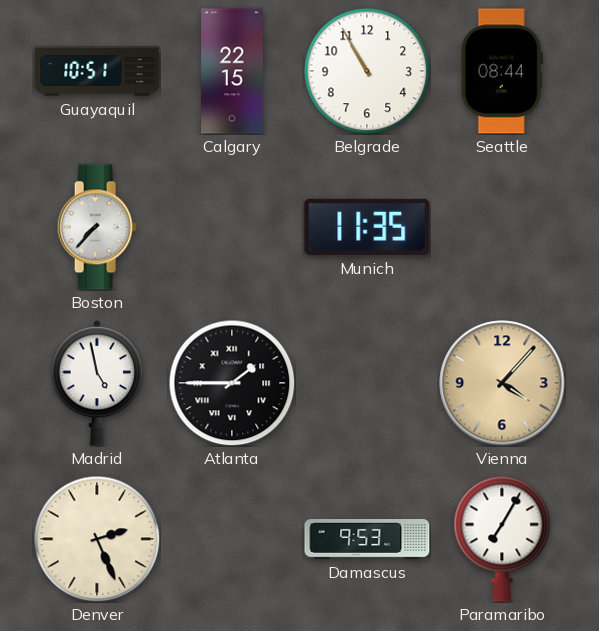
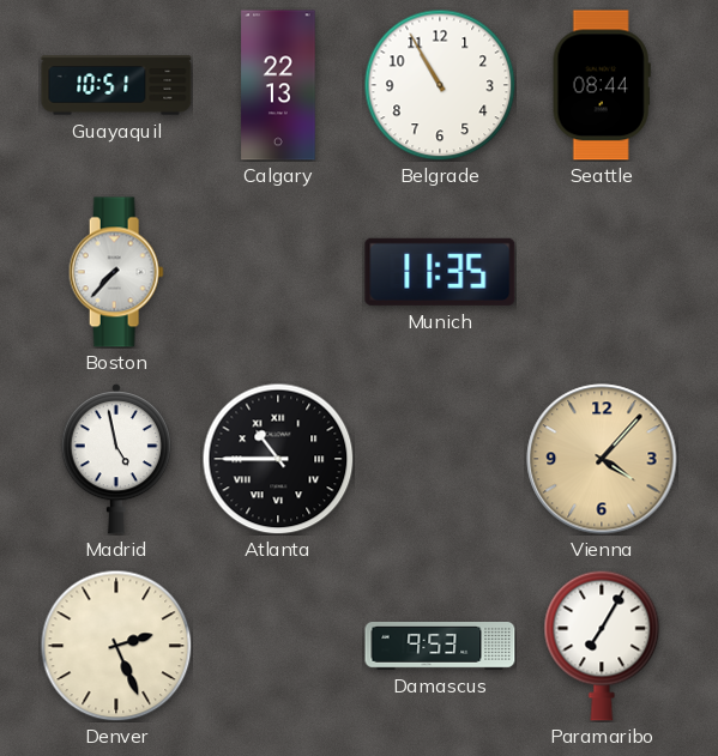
Calgary: 22:15 -> 22:13
Atlanta: 1:45 -> 10:45
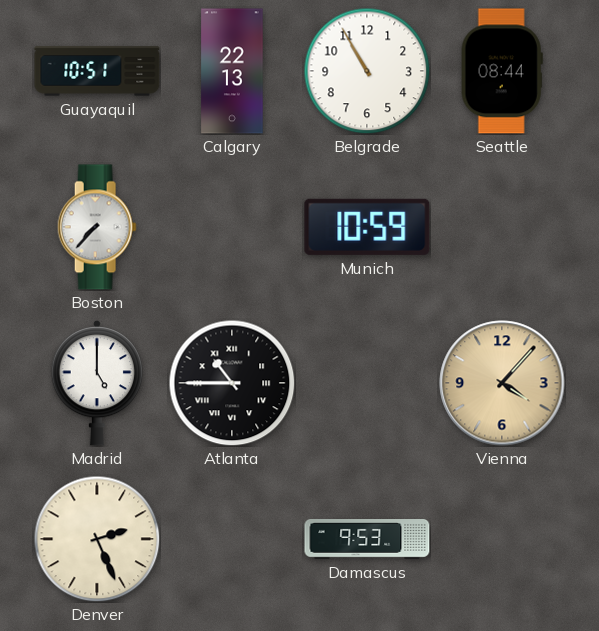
Munich: 11:35 -> 10:59
Madrid: 4:58 -> 5:00
Paramaribo: 7:05 -> none
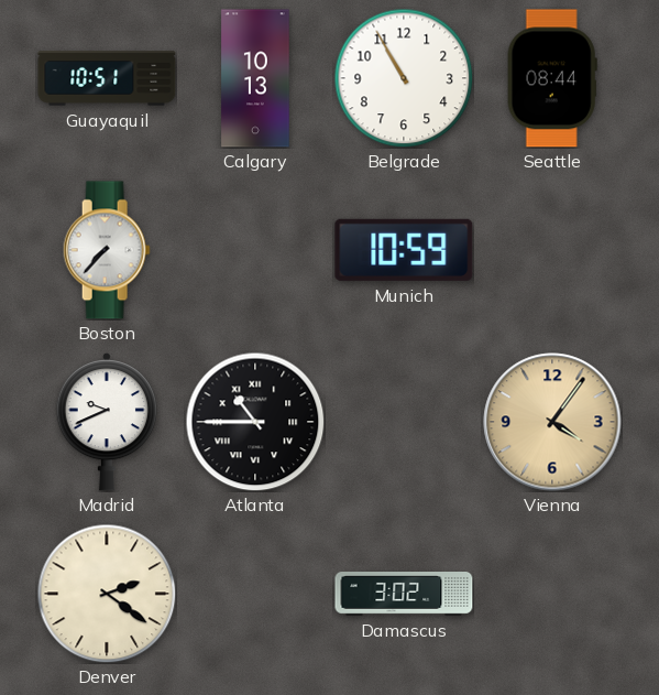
Calgary: 22:13 -> 10:13
Madrid: 5:00 -> 9:41
Vienna: 4:07 -> 4:06
Denver: 2:26 -> 2:21
Damascus: 9:53 -> 3:02
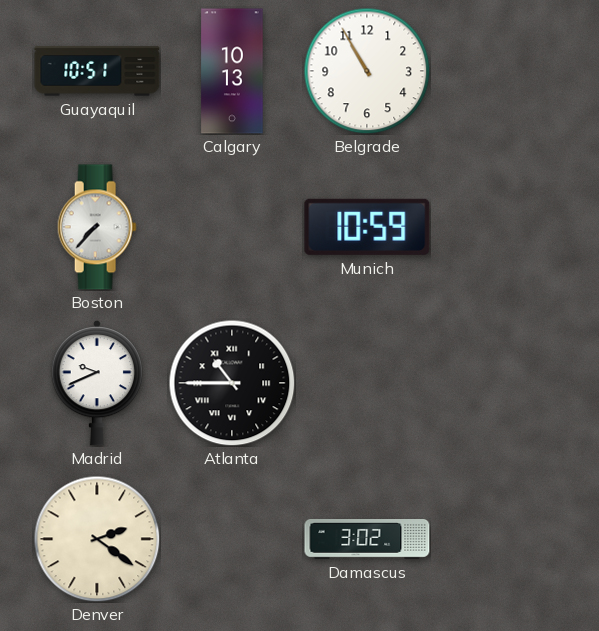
Seattle: 08:44 -> none
Vienna: 4:06 -> none
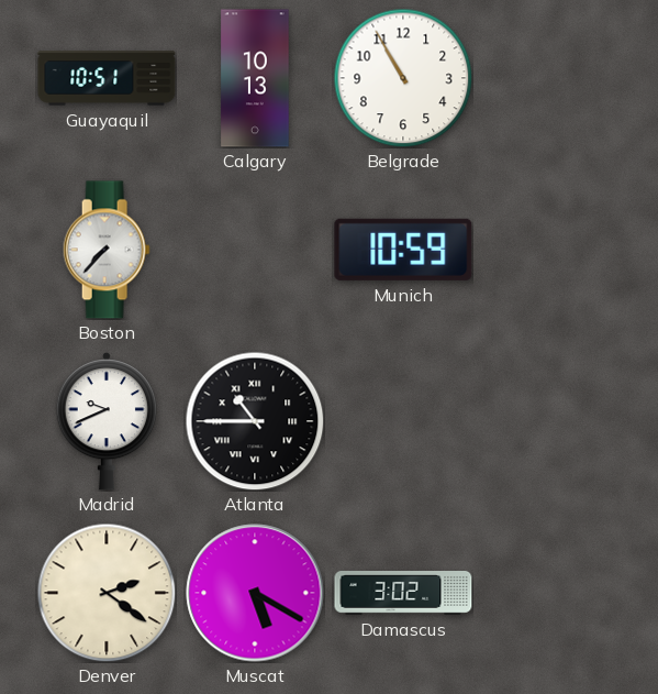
Muscat: none -> 5:20
